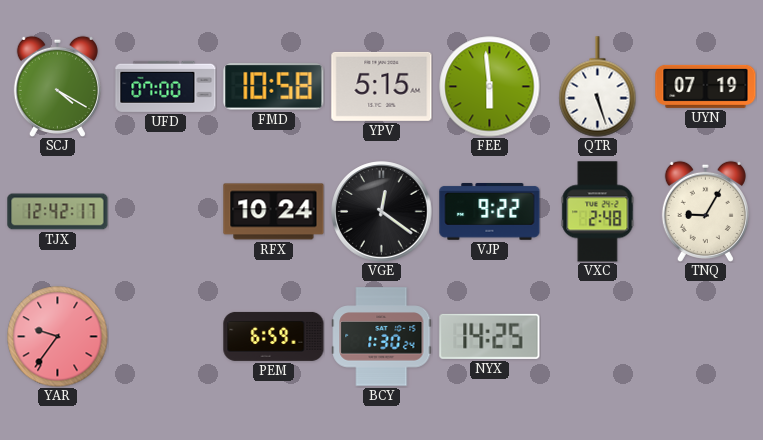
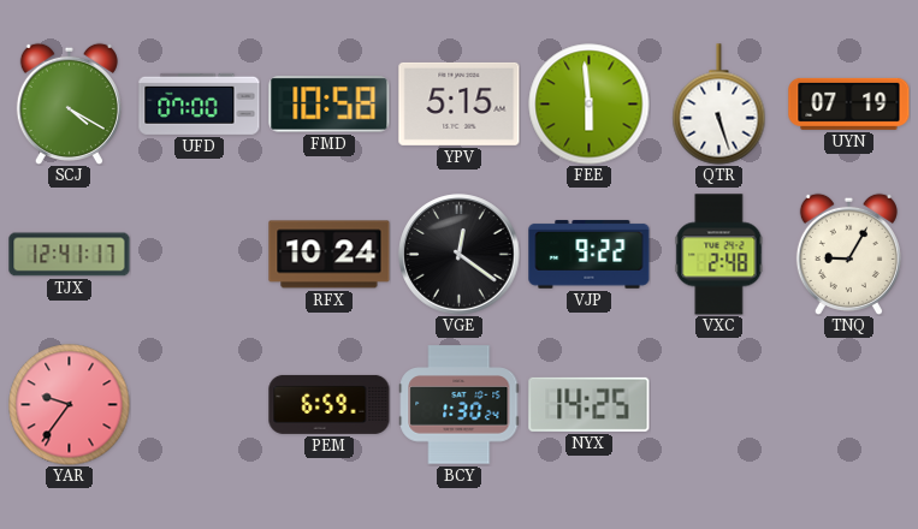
TJX: 12:42 -> 12:41
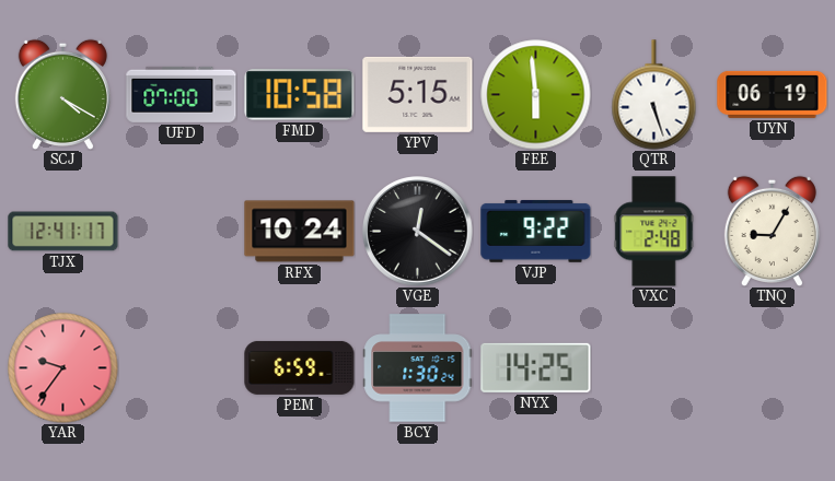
UYN: 07:19 -> 06:19
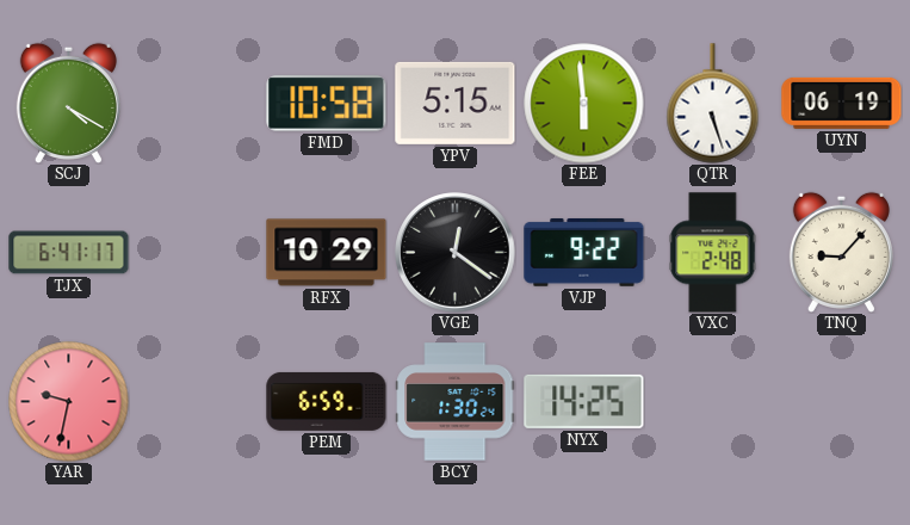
UFD: 07:00 -> none
TJX: 12:41 -> 6:41
RFX: 10:24 -> 10:29
TNQ: 9:05 -> 9:07
YAR: 9:36 -> 9:32
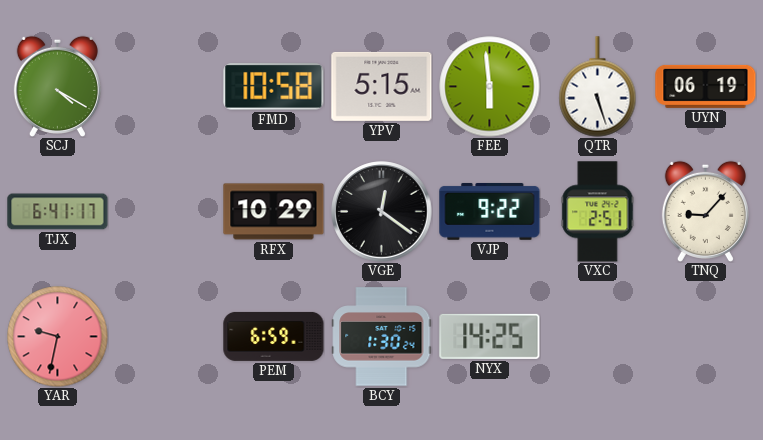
VXC: 2:48 -> 2:51
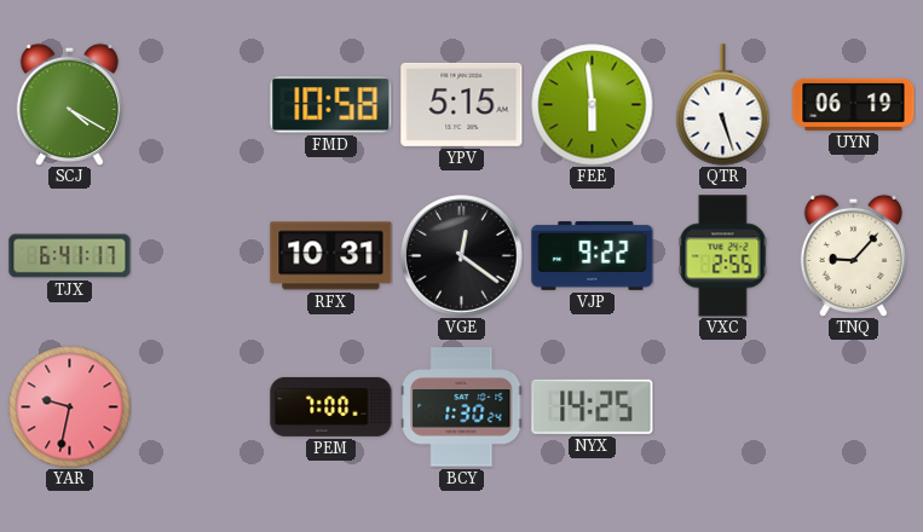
RFX: 10:29 -> 10:31
VXC: 2:51 -> 2:55
PEM: 6:59 -> 7:00
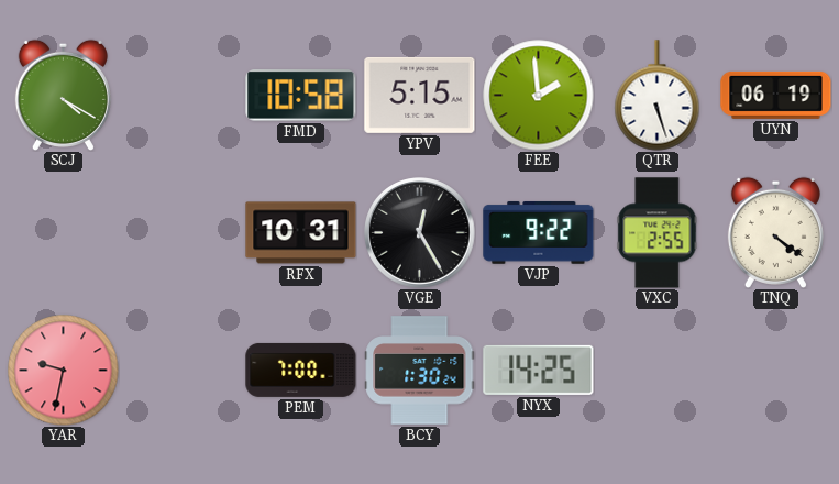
FEE: 5:59 -> 1:59
TJX: 6:41 -> none
VGE: 12:21 -> 12:25
TNQ: 9:07 -> 4:21
